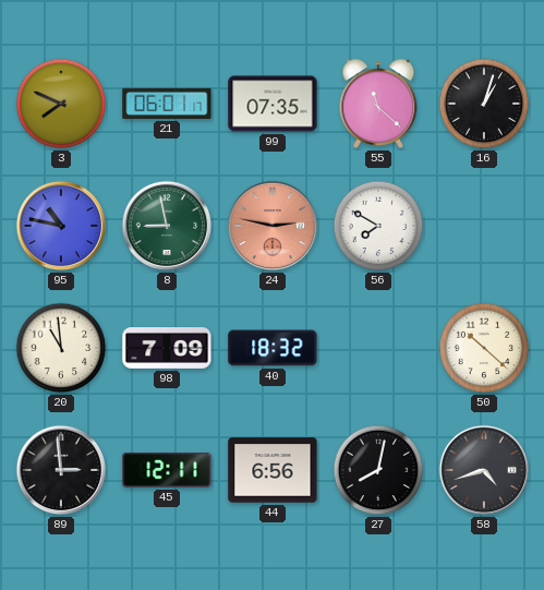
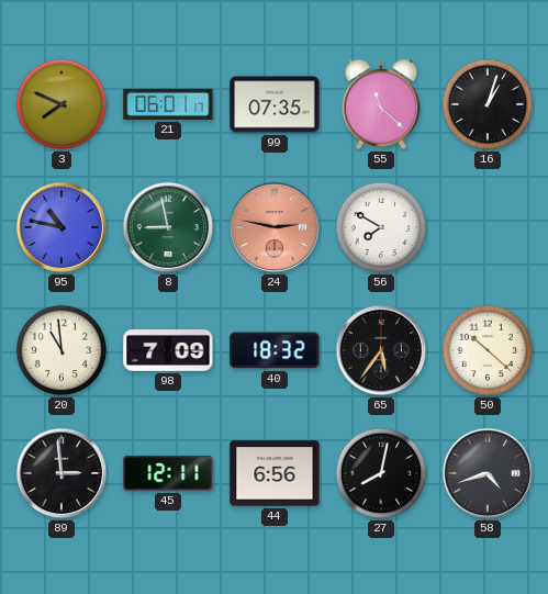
65: none -> 5:36
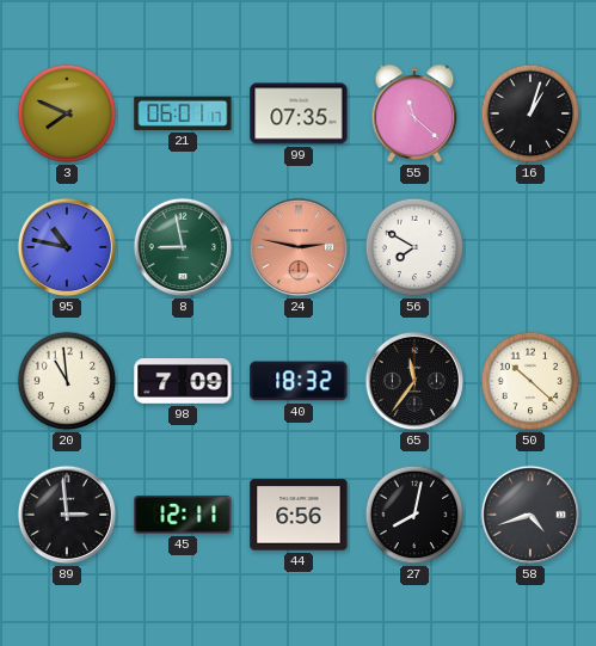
65: 5:36 -> 11:36
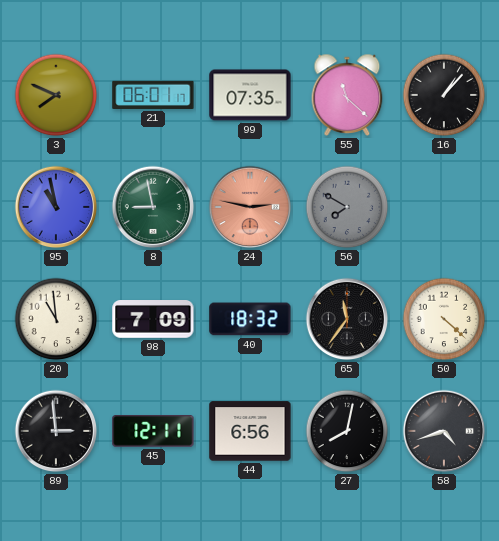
16: 1:03 -> 1:07
95: 10:47 -> 10:58
56 dial: white -> grey
50: 10:22 -> 4:22
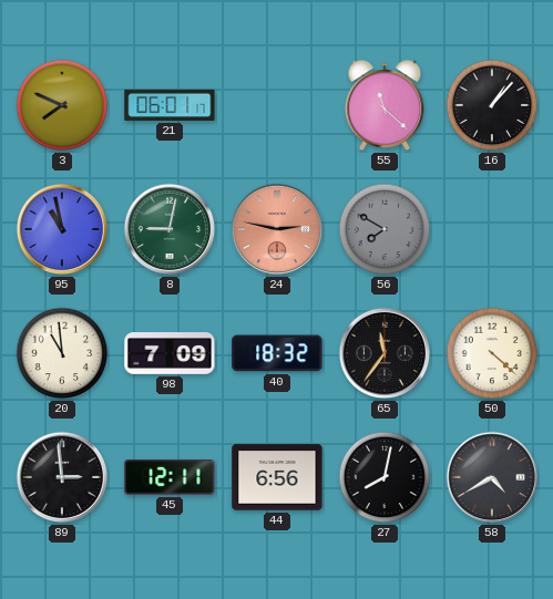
99: 07:35 -> none
8: 8:58 -> 9:02
58: 4:42 -> 4:40
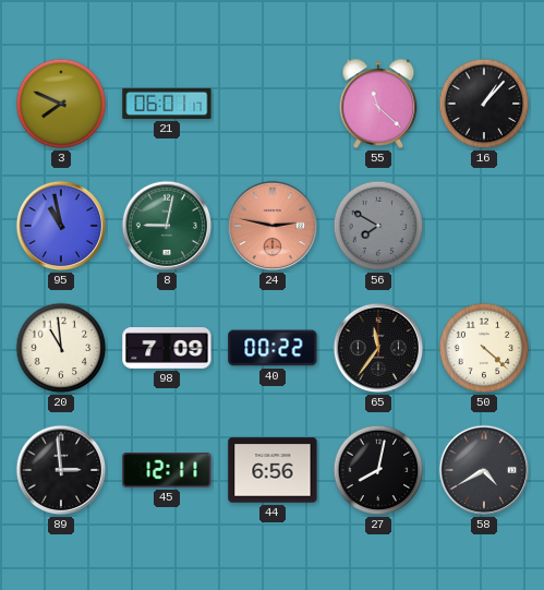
40: 18:32 -> 00:22
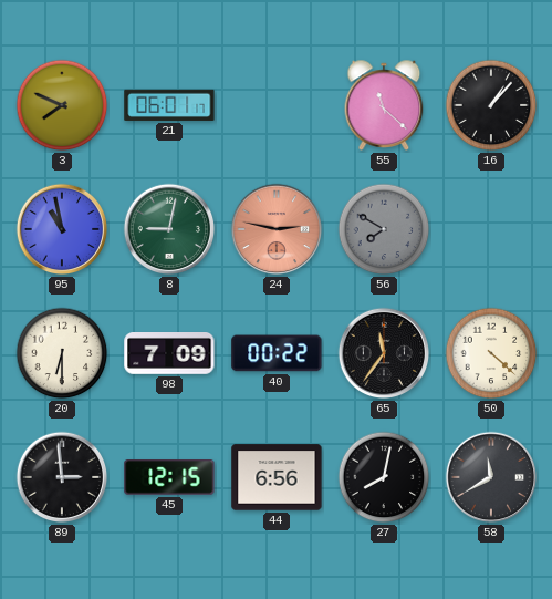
20: 10:59 -> 6:30
45: 12:11 -> 12:15
58: 4:40 -> 11:40
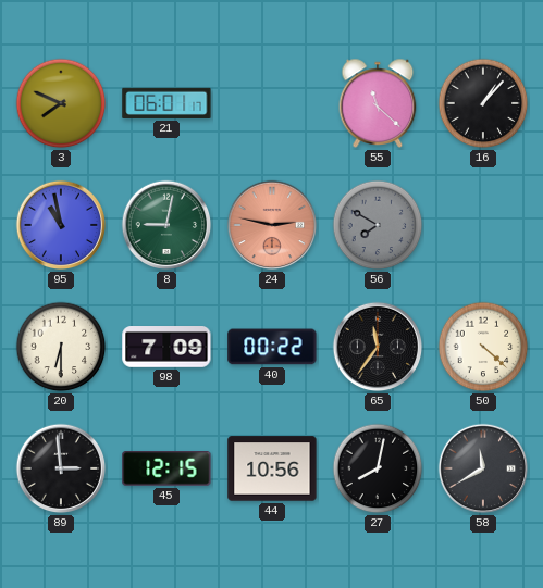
44: 6:56 -> 10:56
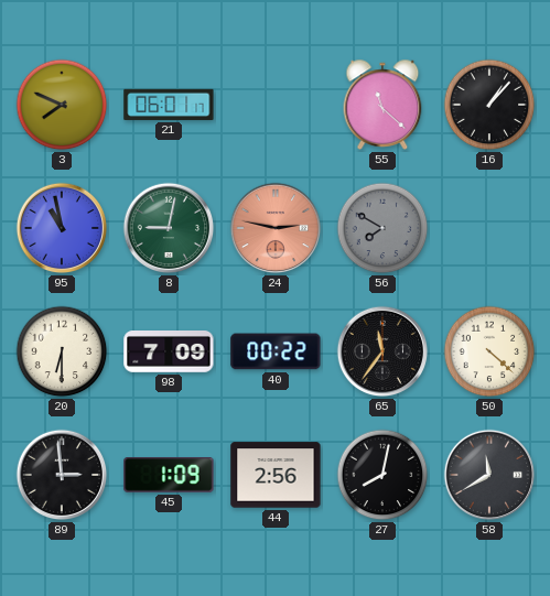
45: 12:15 -> 1:09
44: 10:56 -> 2:56
